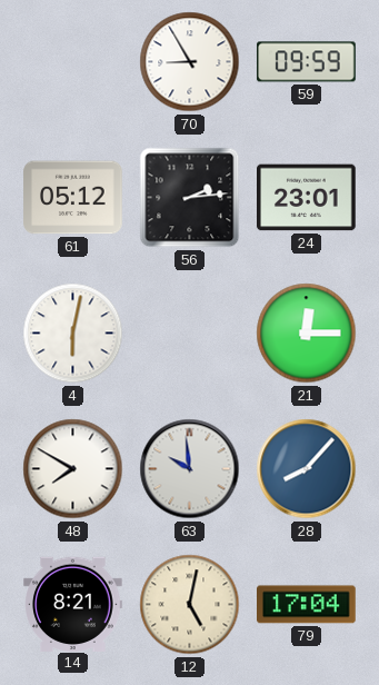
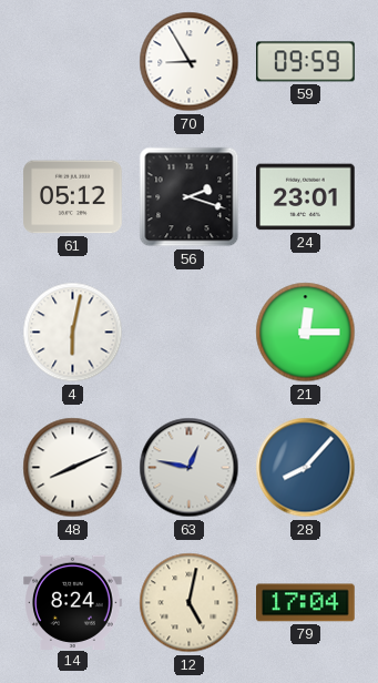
56: 2:14 -> 2:18
48: 7:50 -> 8:11
63: 9:59 -> 12:47
14: 8:21 -> 8:24
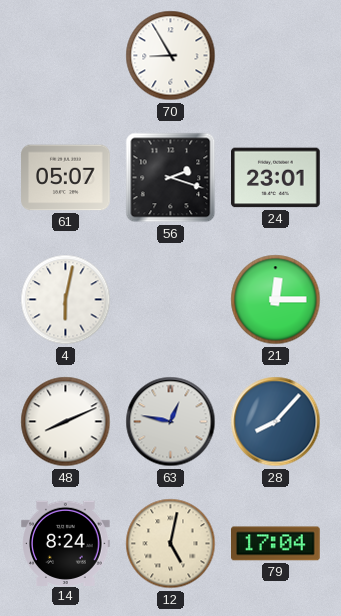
59: 09:59 -> none
61: 05:12 -> 05:07
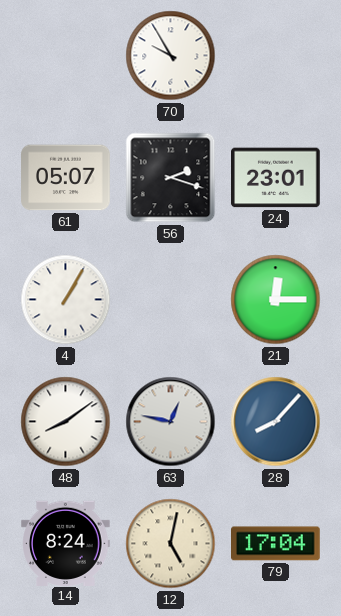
70: 8:55 -> 9:55
4: 6:02 -> 1:05
48: 8:11 -> 8:09
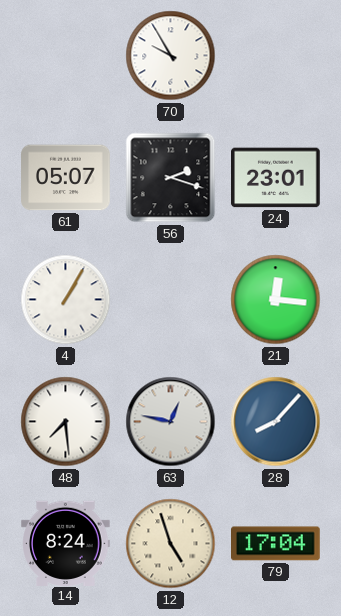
21: 12:15 -> 12:16
48: 8:09 -> 7:29
12: 5:02 -> 4:57
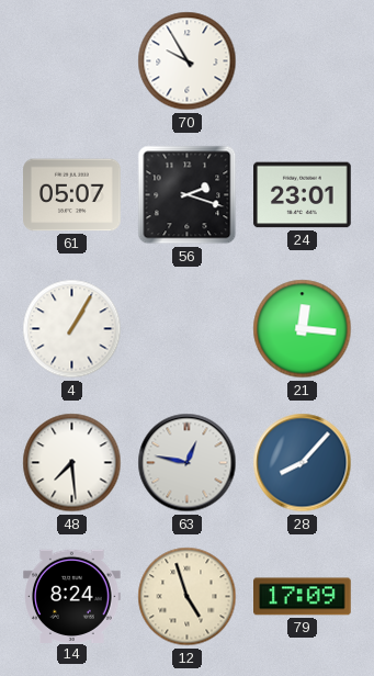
79: 17:04 -> 17:09
